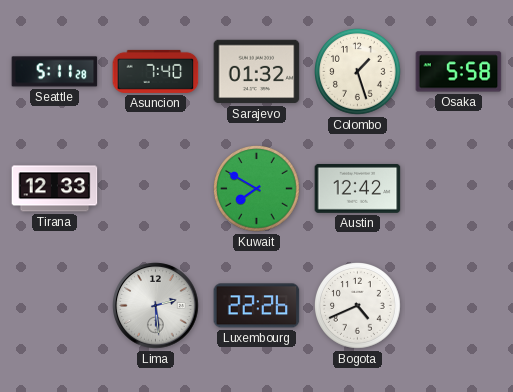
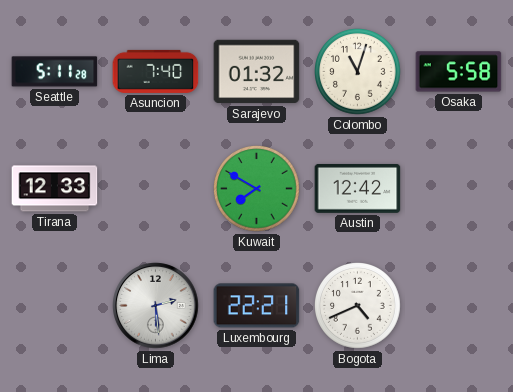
Colombo: 1:27 -> 11:03
Luxembourg: 22:26 -> 22:21
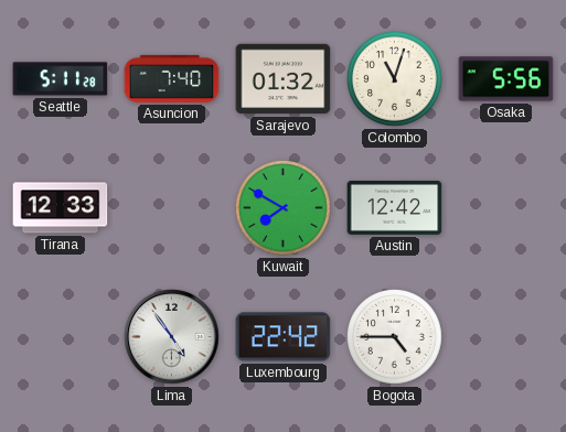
Osaka: 5:58 -> 5:56
Lima: 2:29 -> 4:54
Luxembourg: 22:21 -> 22:42
Bogota: 4:41 -> 4:45
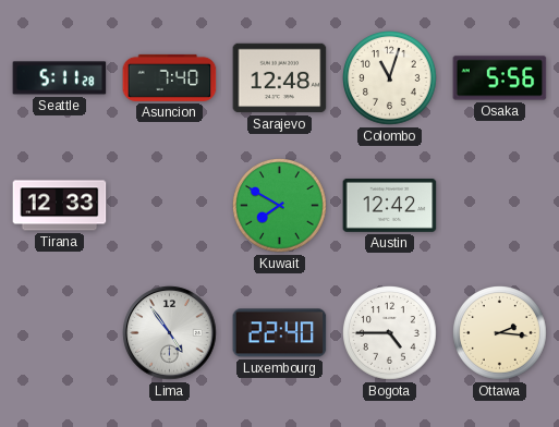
Sarajevo: 01:32 -> 12:48
Luxembourg: 22:42 -> 22:40
Ottawa: none -> 2:16
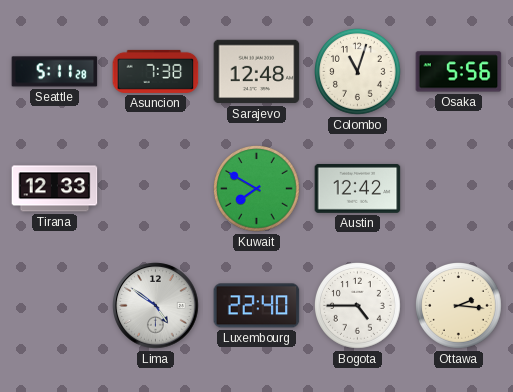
Asuncion: 7:40 -> 7:38
Lima: 4:54 -> 4:51
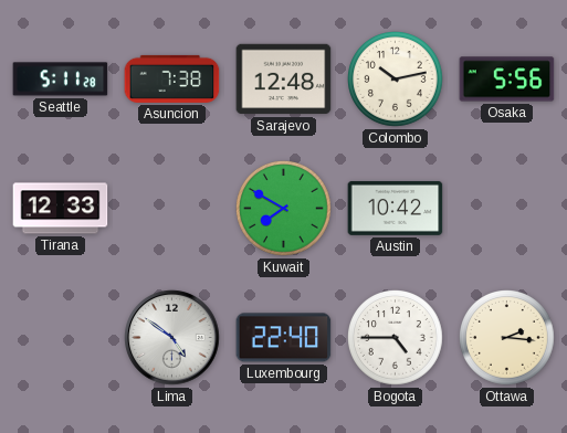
Colombo: 11:03 -> 10:13
Austin: 12:42 -> 10:42
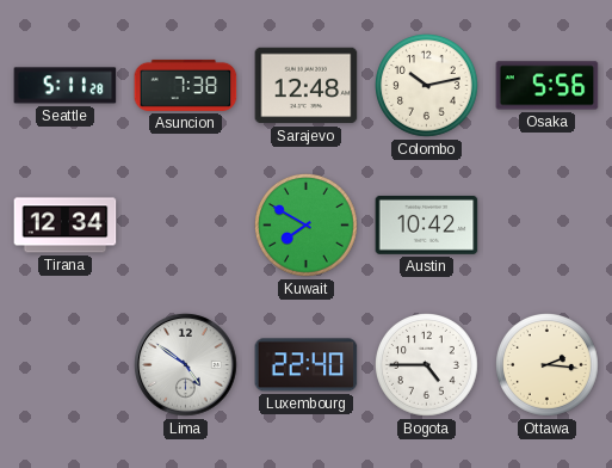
Tirana: 12:33 -> 12:34
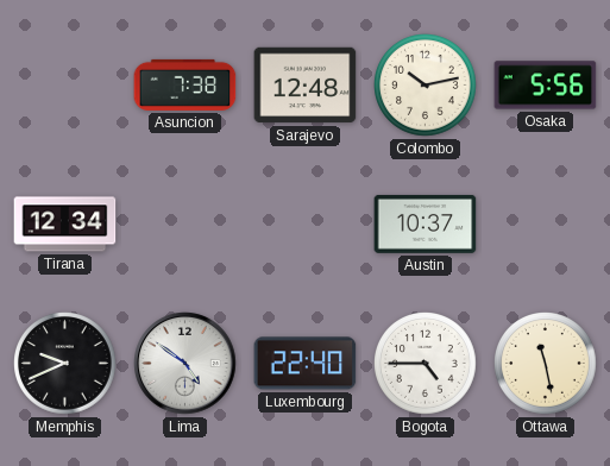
Seattle: 5:11 -> none
Kuwait: 7:50 -> none
Austin: 10:42 -> 10:37
Memphis: none -> 9:41
Ottawa: 2:16 -> 11:28
